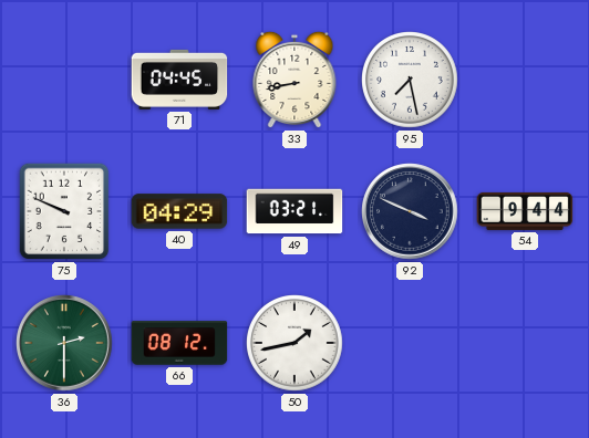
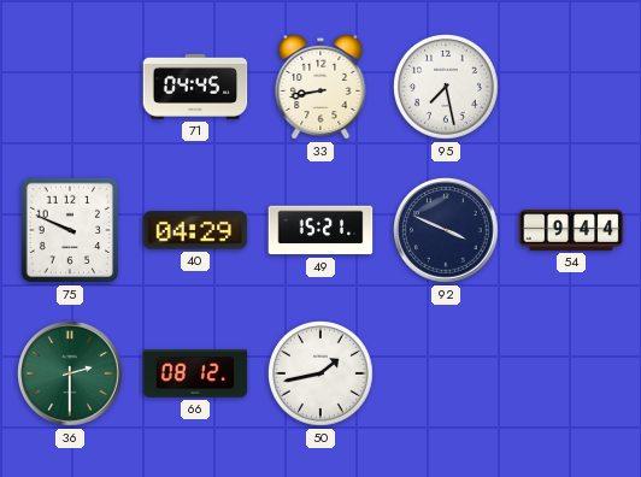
49: 03:21 -> 15:21
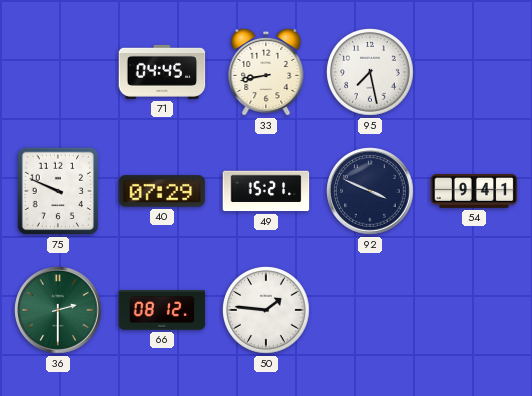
40: 04:29 -> 07:29
54: 9:44 -> 9:41
50: 1:43 -> 1:46
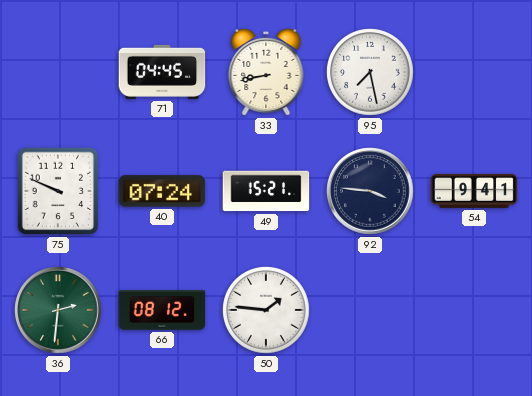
40: 07:29 -> 07:24
92: 3:49 -> 3:46
36: 2:30 -> 2:31
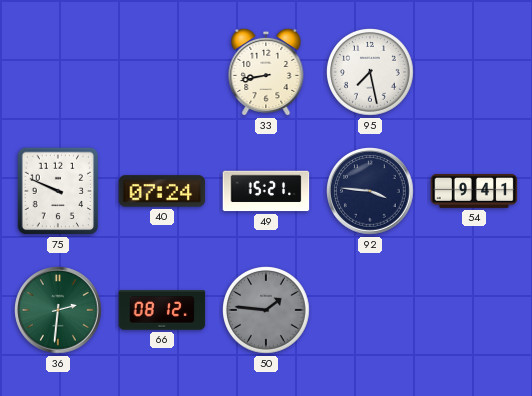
71: 04:45 -> none
50 dial: white -> grey
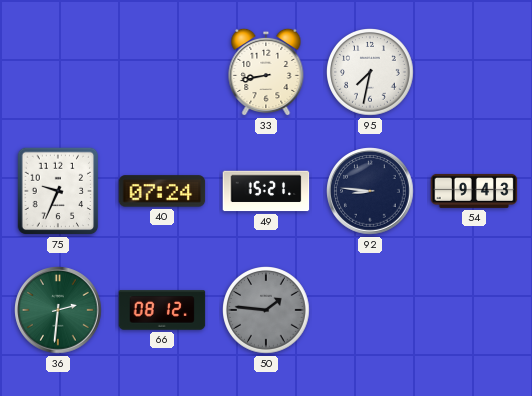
95: 7:28 -> 7:32
75: 9:49 -> 9:34
92: 3:46 -> 8:46
54: 9:41 -> 9:43
